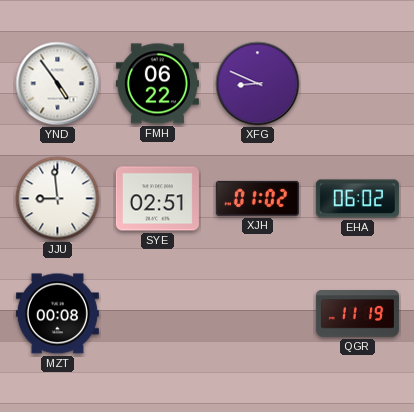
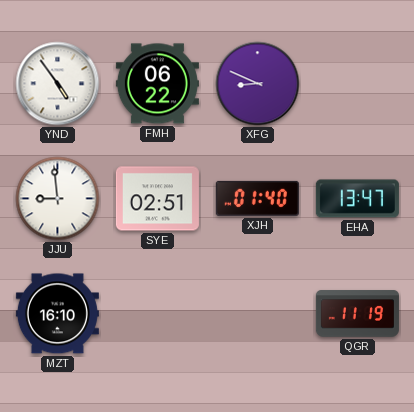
XJH: 01:02 -> 01:40
EHA: 06:02 -> 13:47
MZT: 00:08 -> 16:10
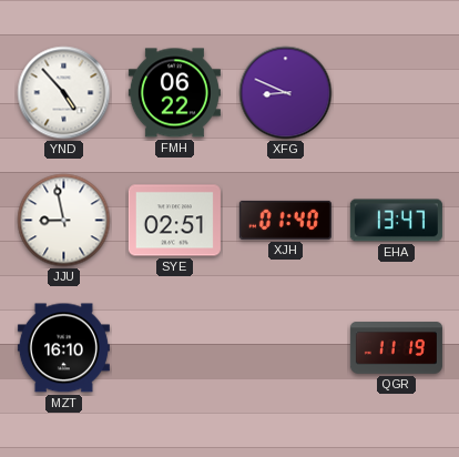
YND: 4:54 -> 4:53
JJU: 8:59 -> 8:58
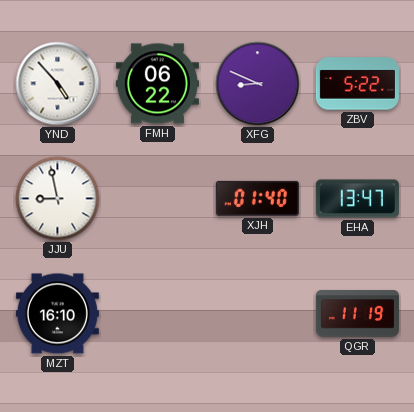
ZBV: none -> 5:22
SYE: 02:51 -> none
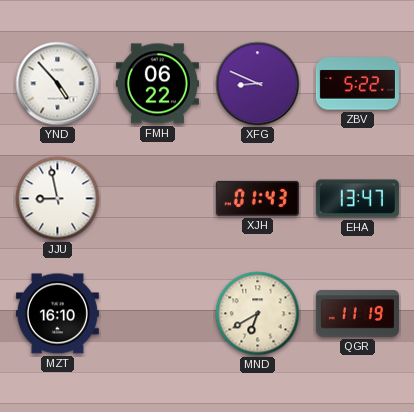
XJH: 01:40 -> 01:43
MND: none -> 6:40
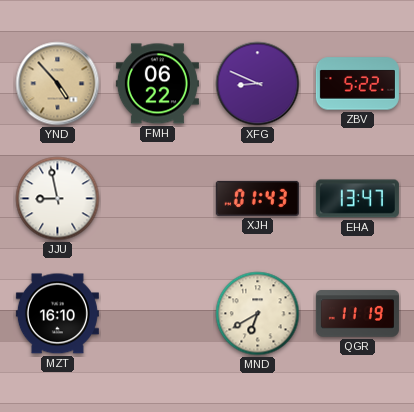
YND dial: white -> champagne
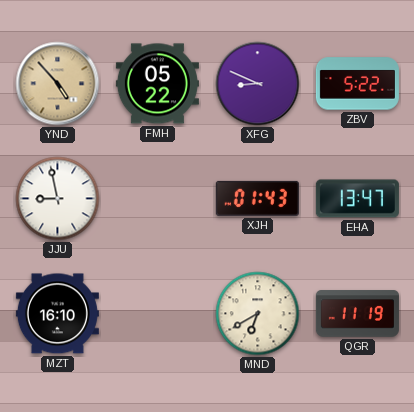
FMH: 06:22 -> 05:22
